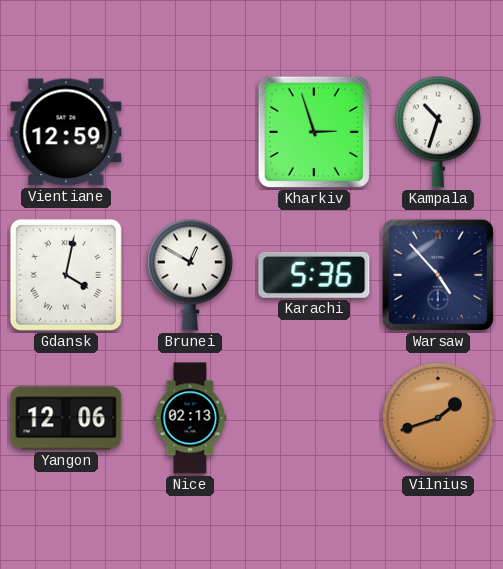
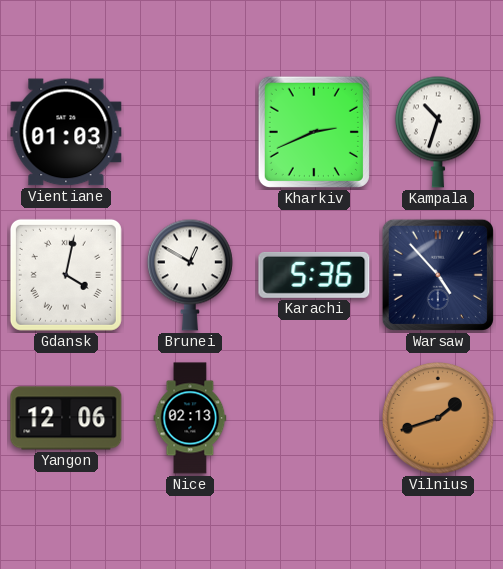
Vientiane: 12:59 -> 01:03
Kharkiv: 2:57 -> 2:41
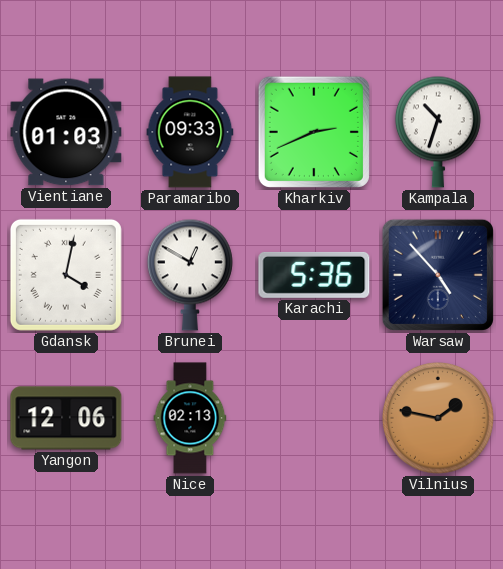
Paramaribo: none -> 09:33
Vilnius: 1:42 -> 1:47
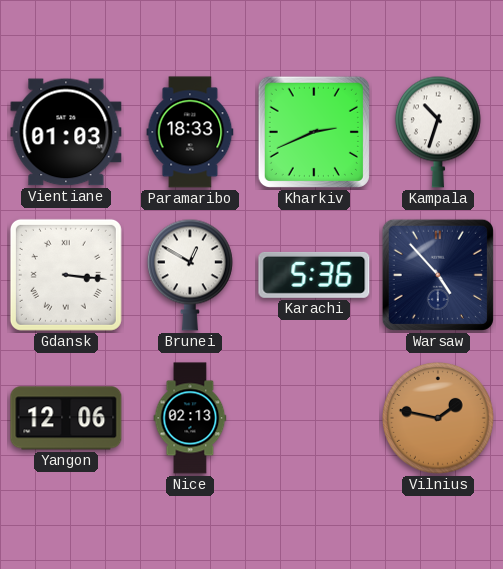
Paramaribo: 09:33 -> 18:33
Gdansk: 4:02 -> 3:16
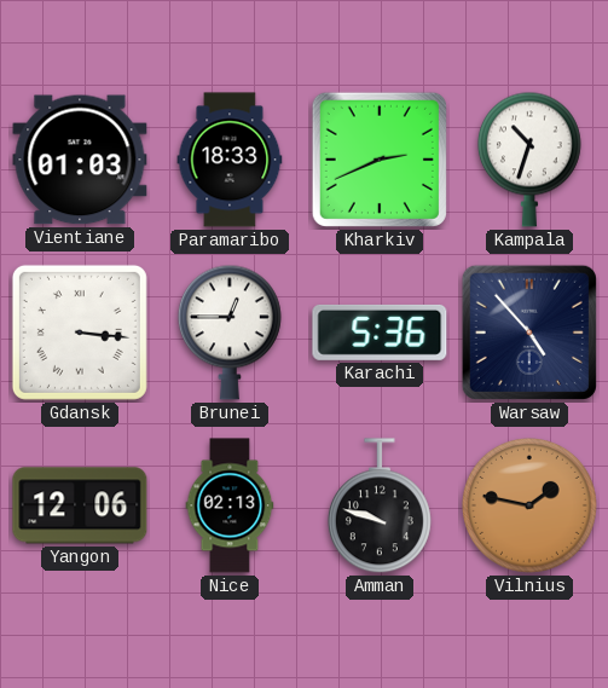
Brunei: 12:50 -> 12:45
Amman: none -> 9:48
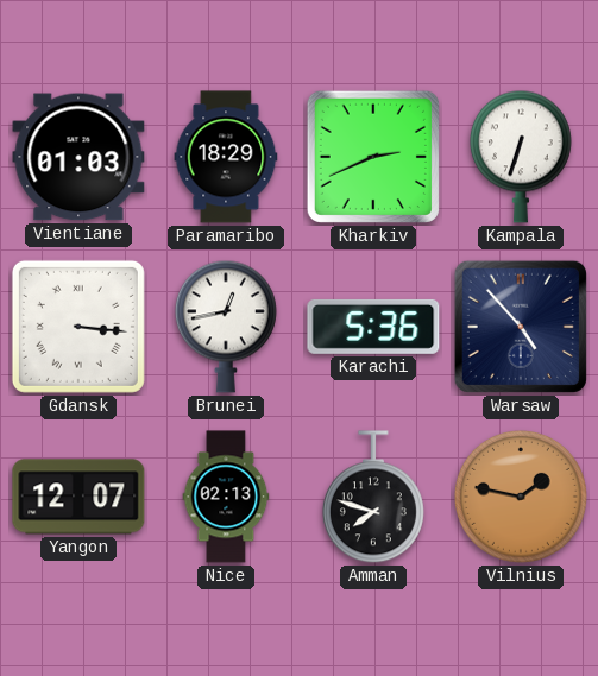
Paramaribo: 18:33 -> 18:29
Kampala: 10:33 -> 6:33
Brunei: 12:45 -> 12:43
Yangon: 12:06 -> 12:07
Amman: 9:48 -> 7:48
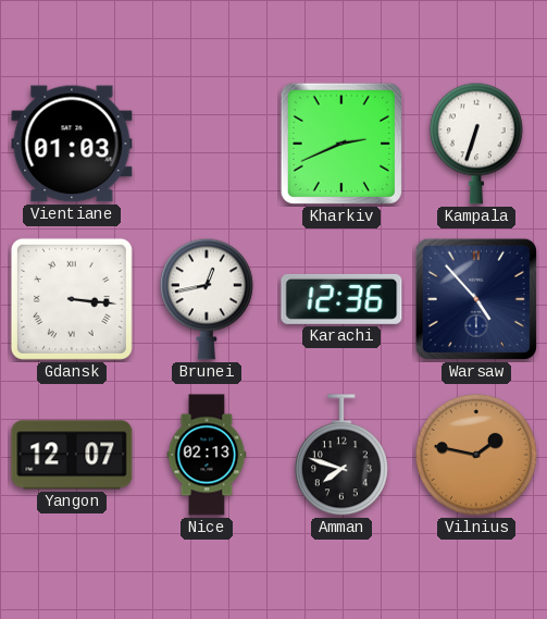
Paramaribo: 18:29 -> none
Karachi: 5:36 -> 12:36
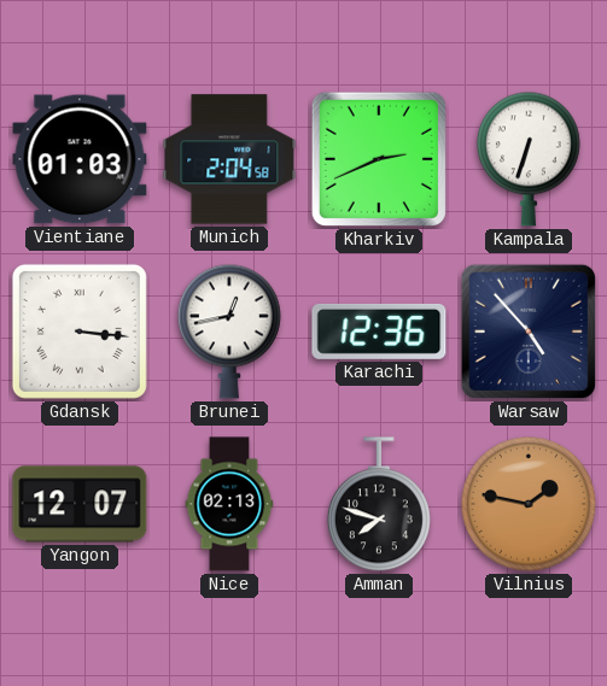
Munich: none -> 2:04
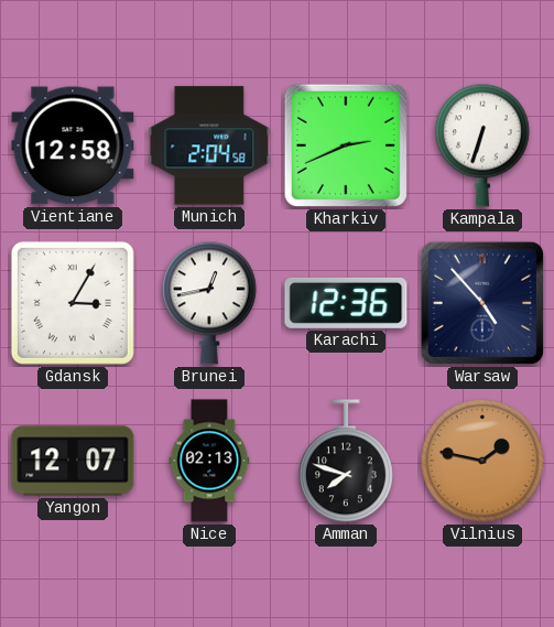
Vientiane: 01:03 -> 12:58
Gdansk: 3:16 -> 3:05
